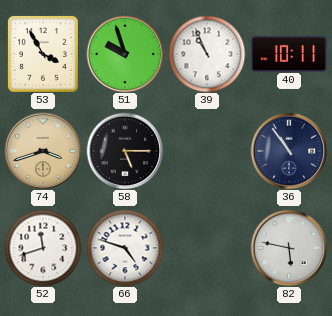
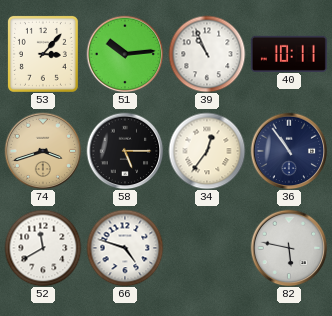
53: 3:55 -> 3:07
51: 9:57 -> 10:14
34: none -> 12:36
52: 11:42 -> 11:40
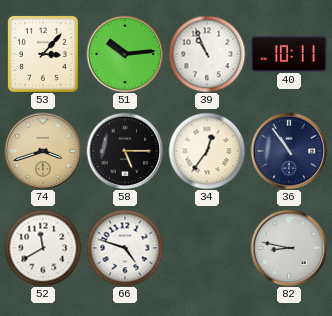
82: 5:47 -> 8:47
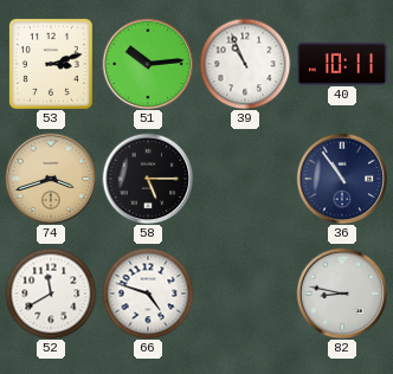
53: 3:07 -> 3:12
34: 12:36 -> none
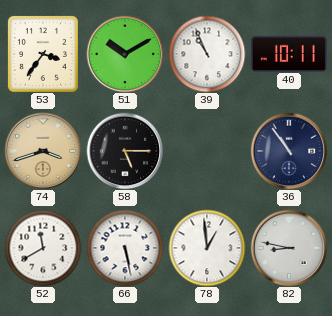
53: 3:12 -> 3:36
51: 10:14 -> 10:10
66: 4:48 -> 5:28
78: none -> 12:59
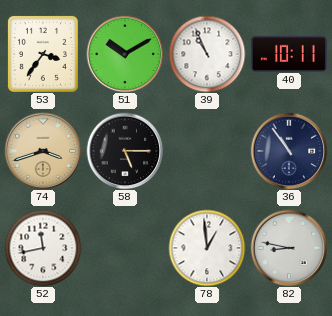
52: 11:40 -> 11:43
66: 5:28 -> none
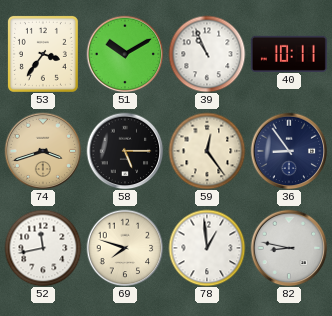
59: none -> 12:24
36: 10:54 -> 8:54
69: none -> 7:48
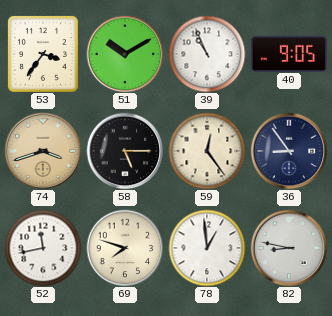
40: 10:11 -> 9:05
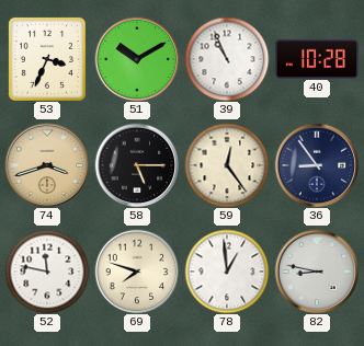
53: 3:36 -> 3:34
40: 9:05 -> 10:28
52: 11:43 -> 11:47
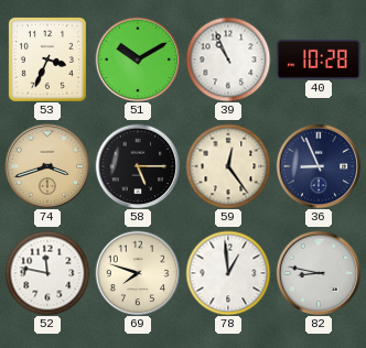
36: 8:54 -> 8:56
